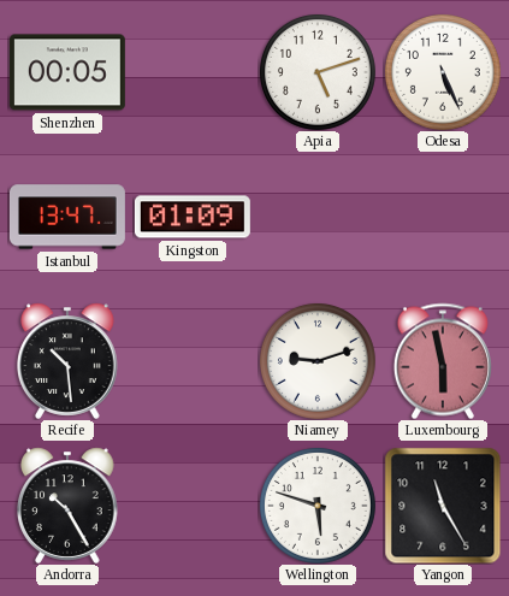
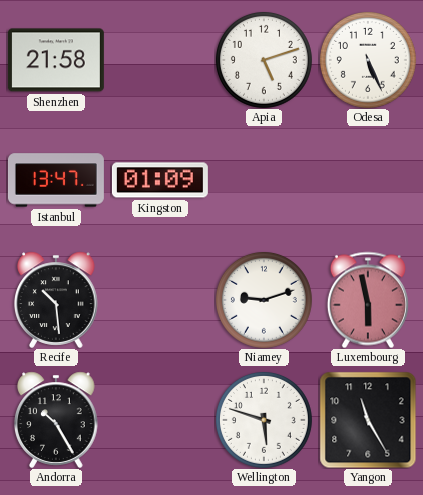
Shenzhen: 00:05 -> 21:58
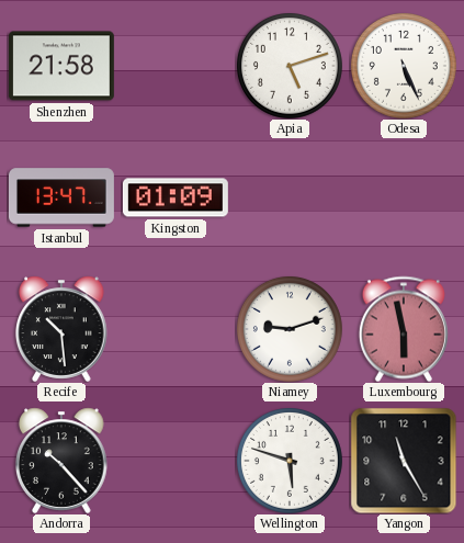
Andorra: 10:25 -> 10:23
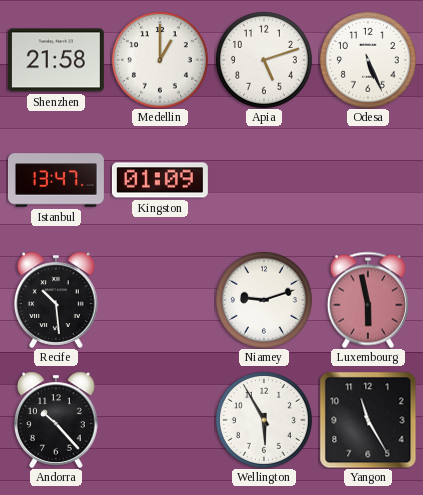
Medellin: none -> 1:00
Wellington: 5:48 -> 5:55
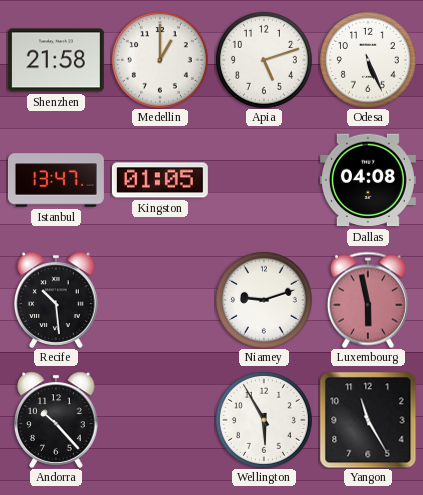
Kingston: 01:09 -> 01:05
Dallas: none -> 04:08
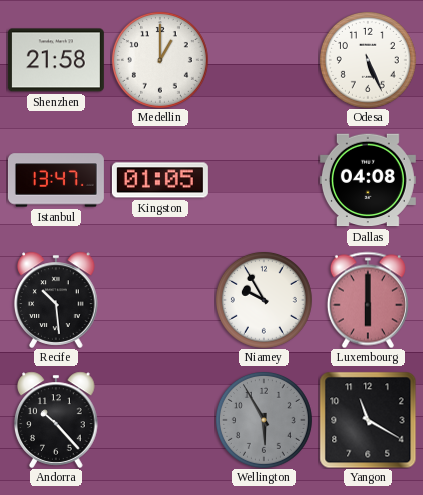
Apia: 5:12 -> none
Niamey: 9:12 -> 9:55
Luxembourg: 5:58 -> 6:00
Wellington dial: white -> grey
Yangon: 11:25 -> 11:20
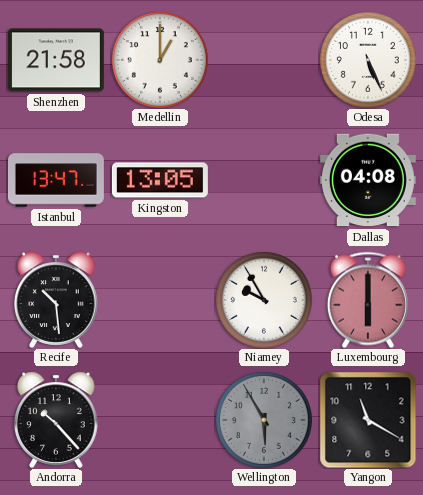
Kingston: 01:05 -> 13:05
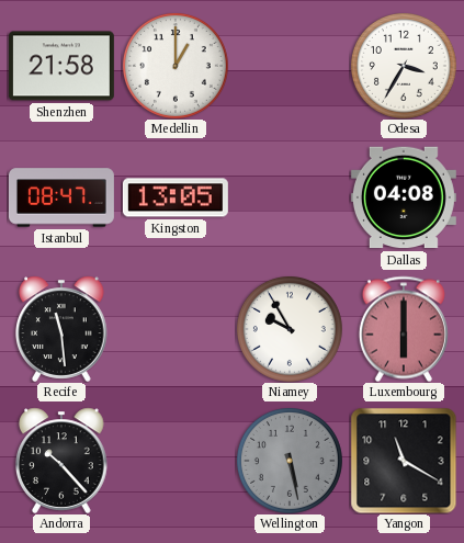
Odesa: 5:26 -> 3:35
Istanbul: 13:47 -> 08:47
Recife: 10:29 -> 11:29
Wellington: 5:55 -> 5:28
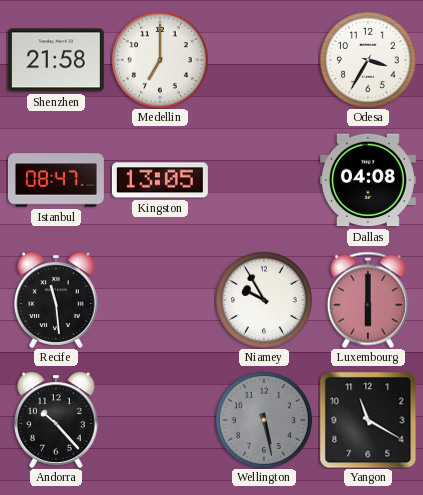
Medellin: 1:00 -> 7:00
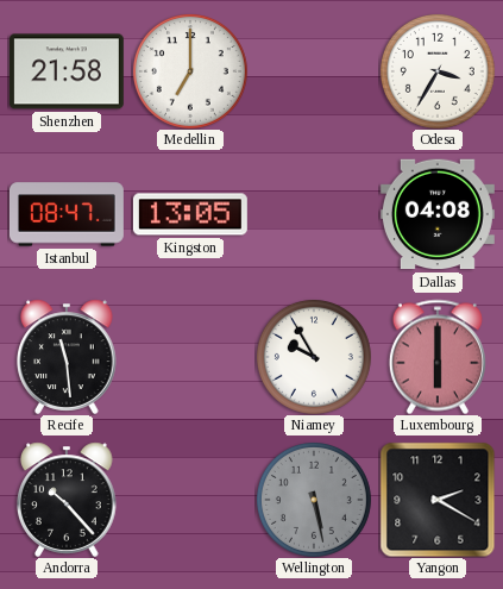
Yangon: 11:20 -> 2:20
